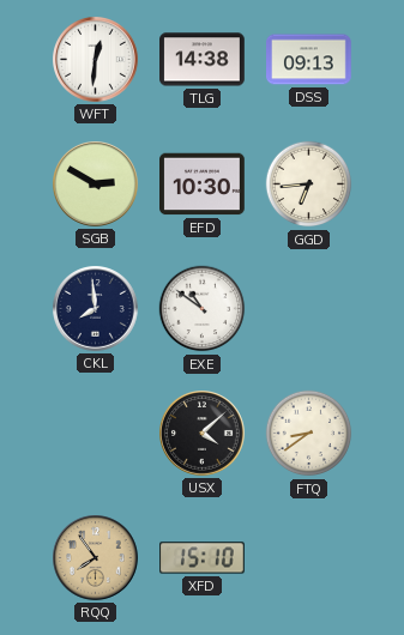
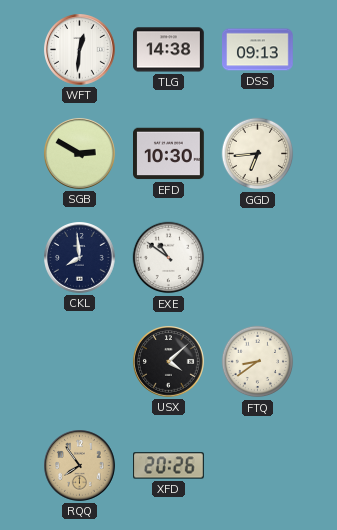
XFD: 15:10 -> 20:26
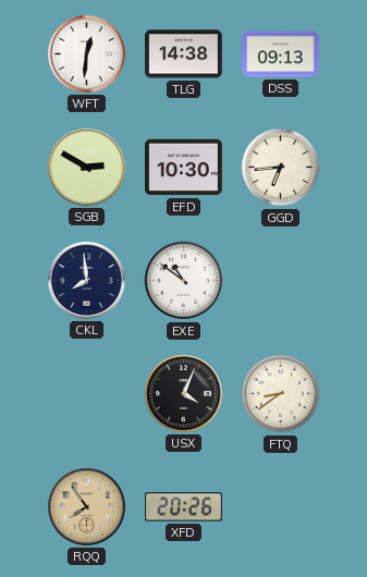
USX: 4:08 -> 4:04
